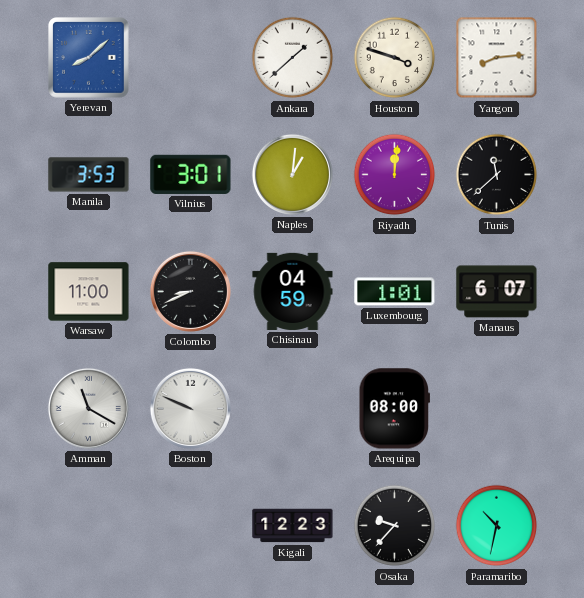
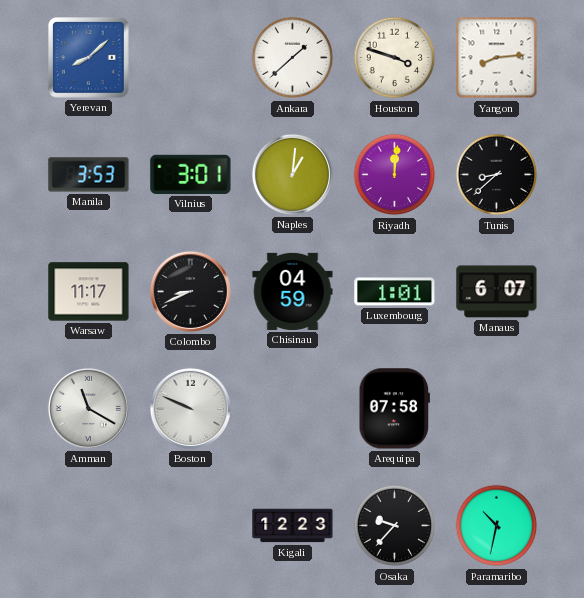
Tunis: 11:38 -> 8:38
Warsaw: 11:00 -> 11:17
Arequipa: 08:00 -> 07:58
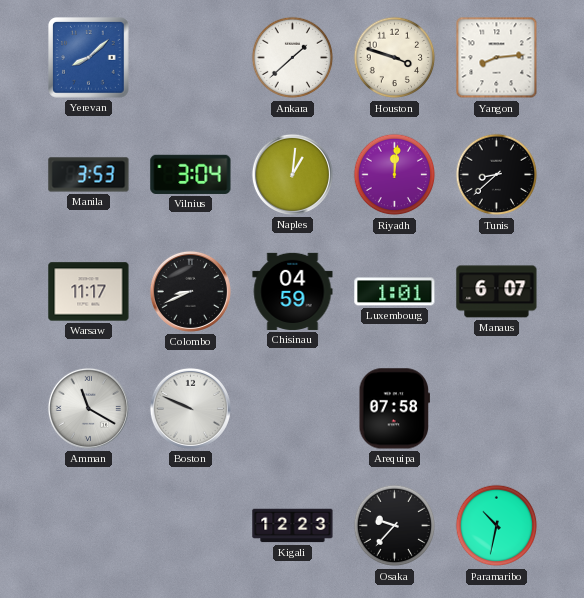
Vilnius: 3:01 -> 3:04
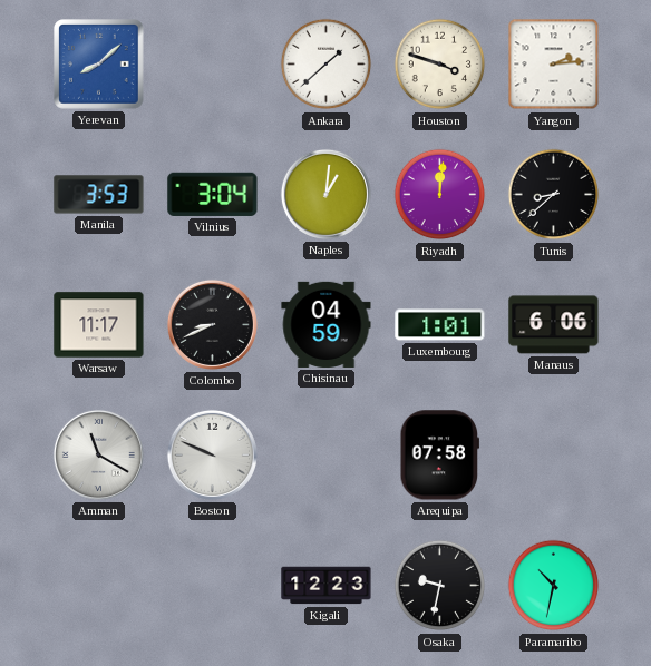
Yangon: 8:14 -> 2:14
Manaus: 6:07 -> 6:06
Osaka: 9:37 -> 9:32
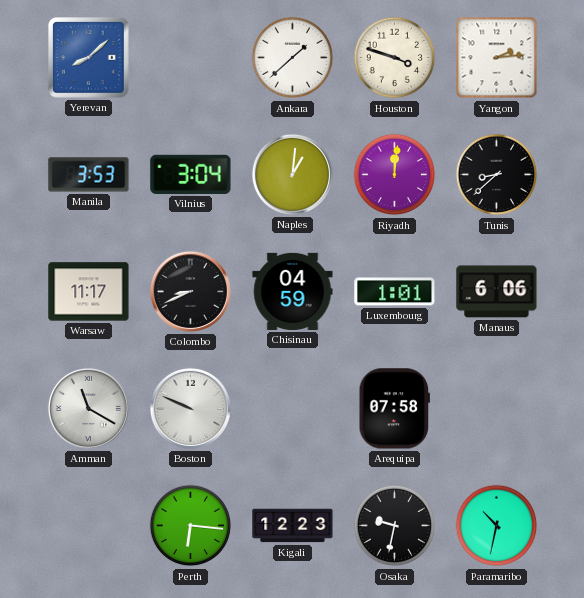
Perth: none -> 6:16
